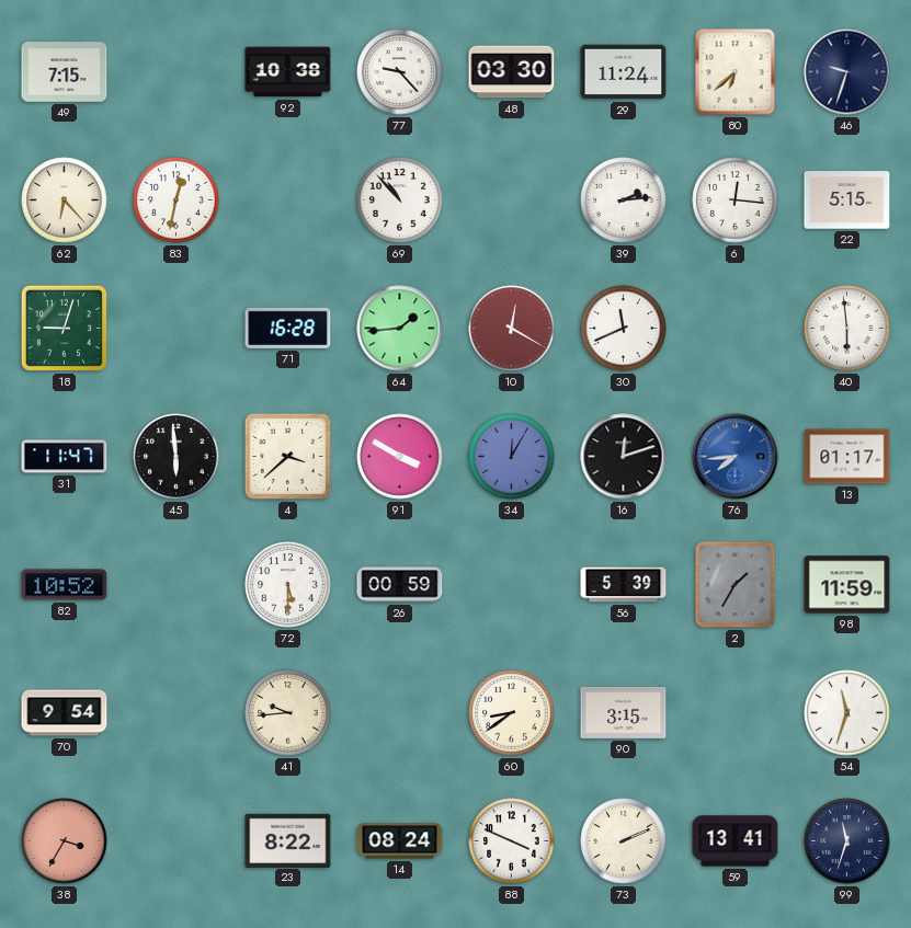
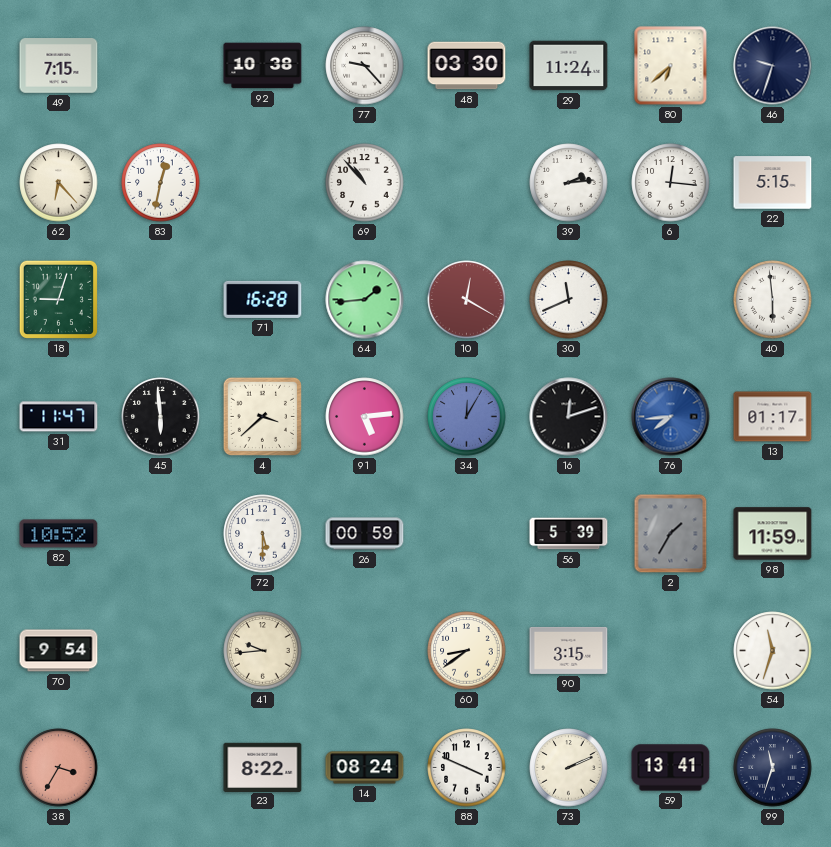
91: 3:50 -> 5:14
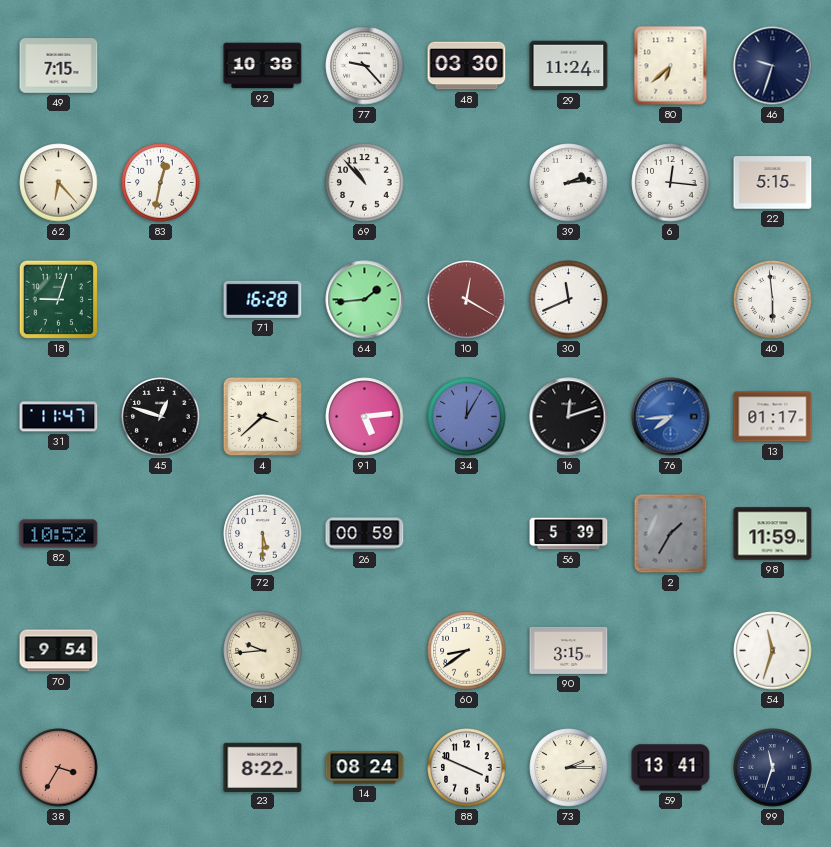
45: 5:59 -> 12:48
73: 2:11 -> 2:15
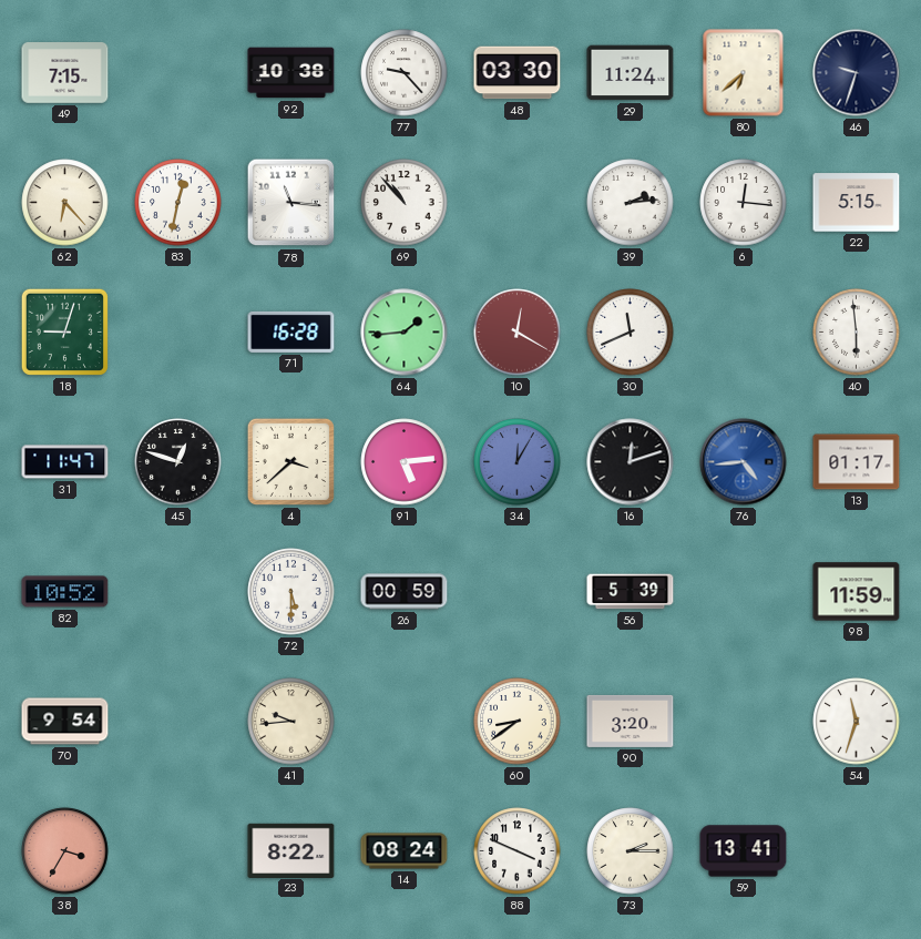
78: none -> 11:16
76: 7:44 -> 4:44
2: 1:35 -> none
90: 3:15 -> 3:20
99: 11:33 -> none
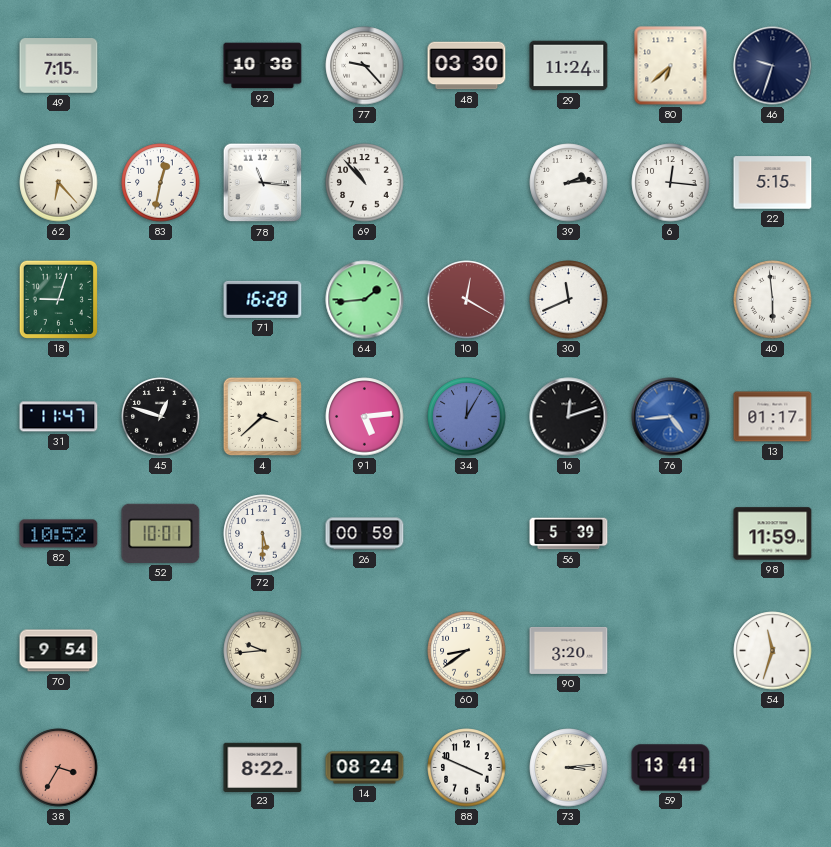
52: none -> 10:01
73: 2:15 -> 3:14
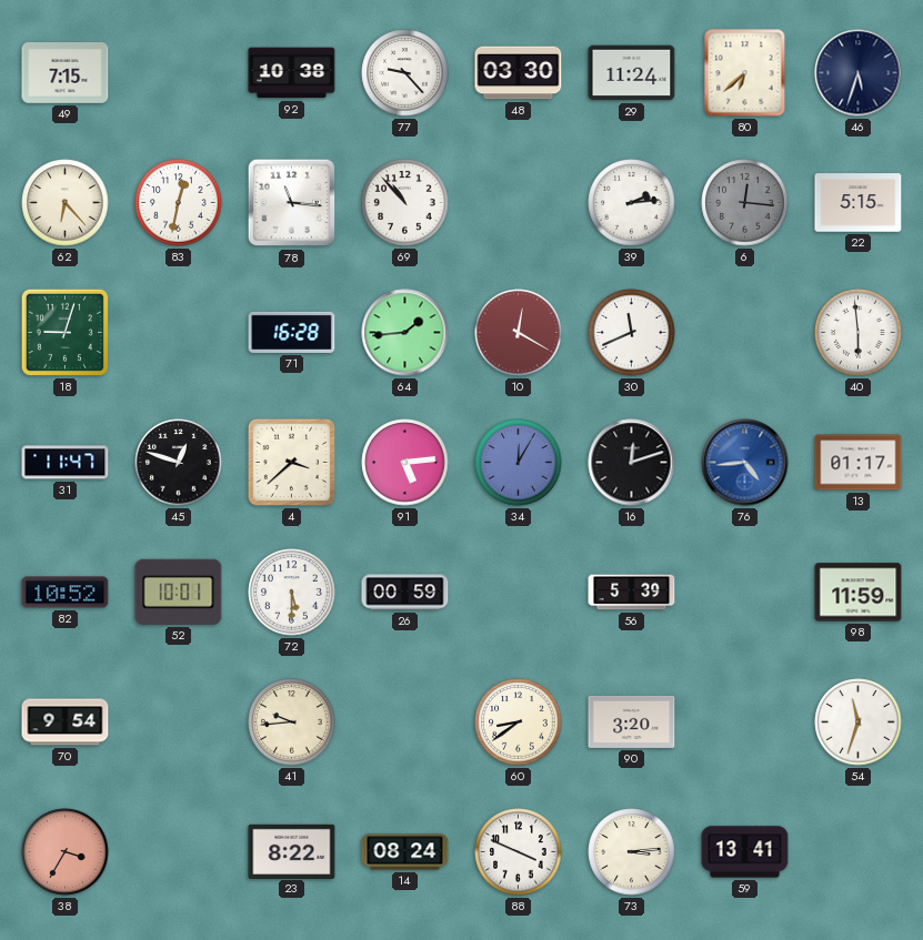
46: 9:33 -> 5:33
6 dial: white -> grey
